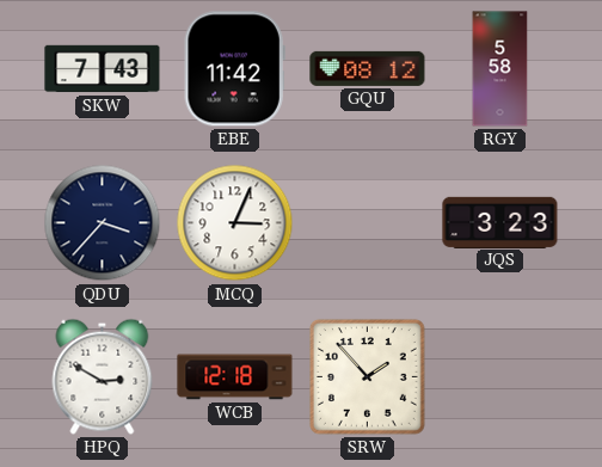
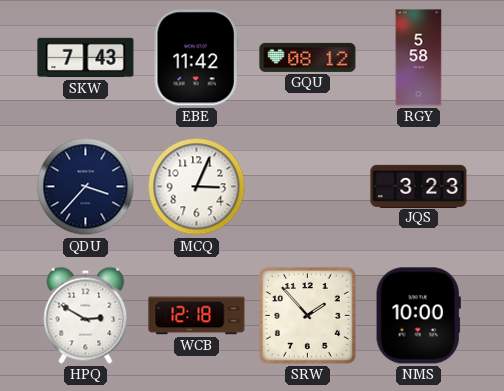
NMS: none -> 10:00
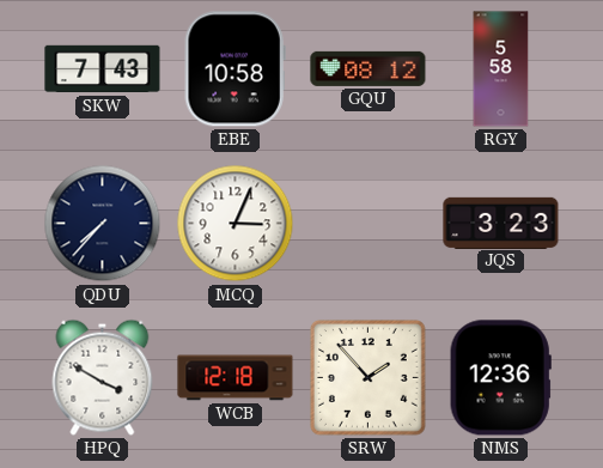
EBE: 11:42 -> 10:58
QDU: 3:37 -> 7:37
HPQ: 2:50 -> 3:50
NMS: 10:00 -> 12:36
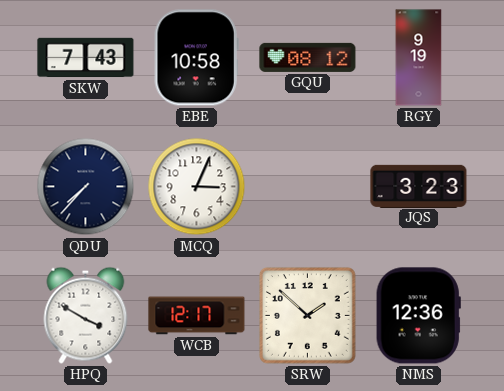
RGY: 5:58 -> 9:19
WCB: 12:18 -> 12:17
SRW: 1:53 -> 1:52
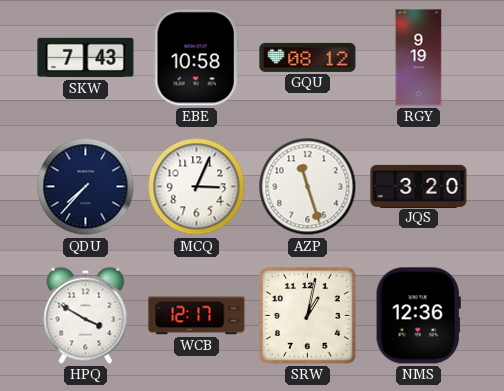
AZP: none -> 11:27
JQS: 3:23 -> 3:20
SRW: 1:52 -> 1:02
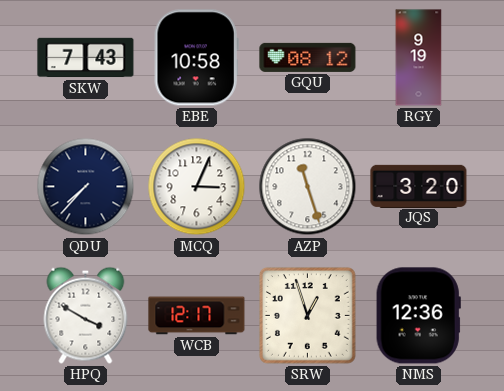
SRW: 1:02 -> 12:57
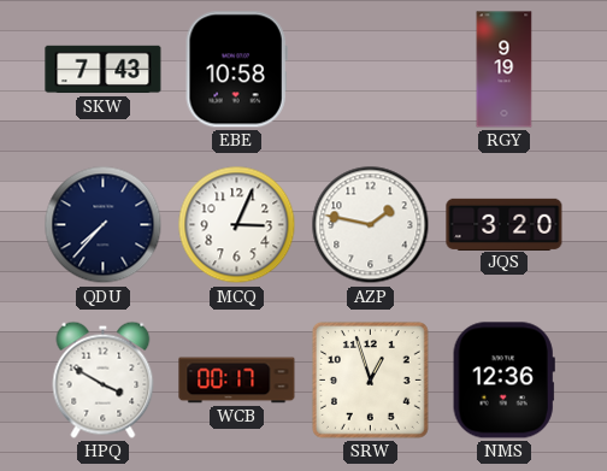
GQU: 08:12 -> none
AZP: 11:27 -> 1:47
WCB: 12:17 -> 00:17
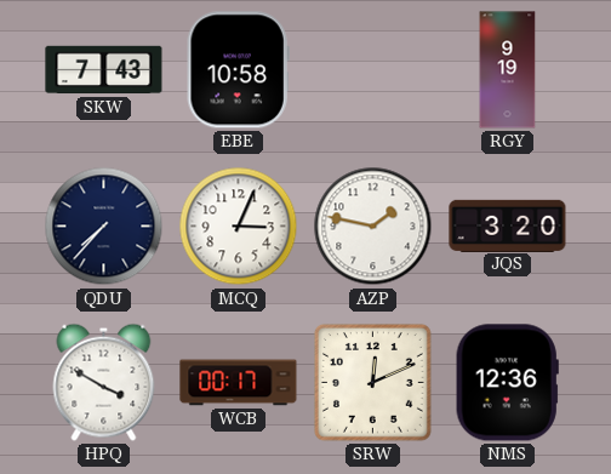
SRW: 12:57 -> 12:11
